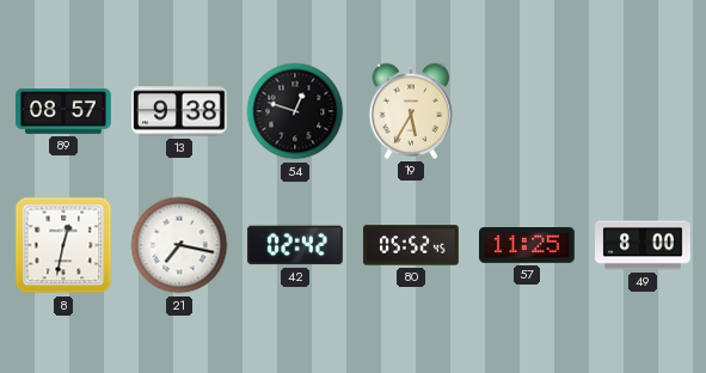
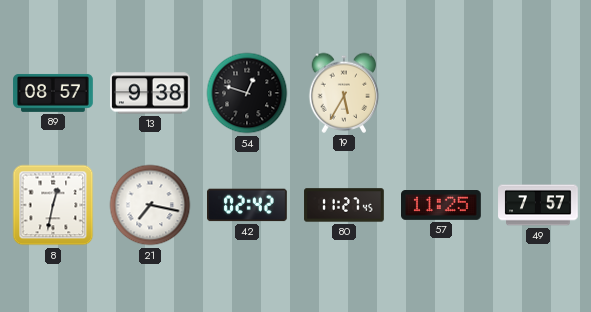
80: 05:52 -> 11:27
49: 8:00 -> 7:57
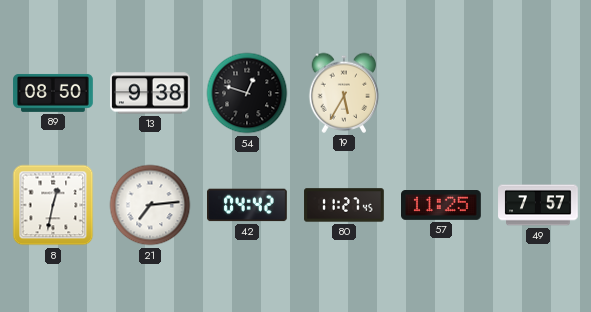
89: 08:57 -> 08:50
21: 7:17 -> 7:14
42: 02:42 -> 04:42
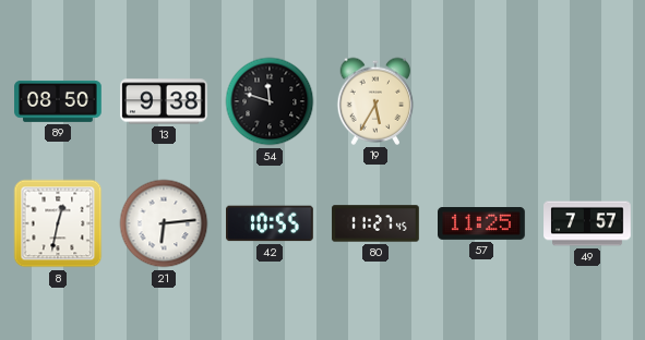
54: 12:48 -> 11:48
21: 7:14 -> 6:14
42: 04:42 -> 10:55
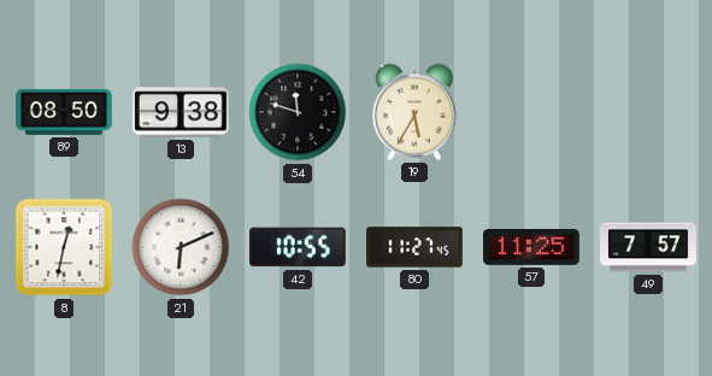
21: 6:14 -> 6:11
